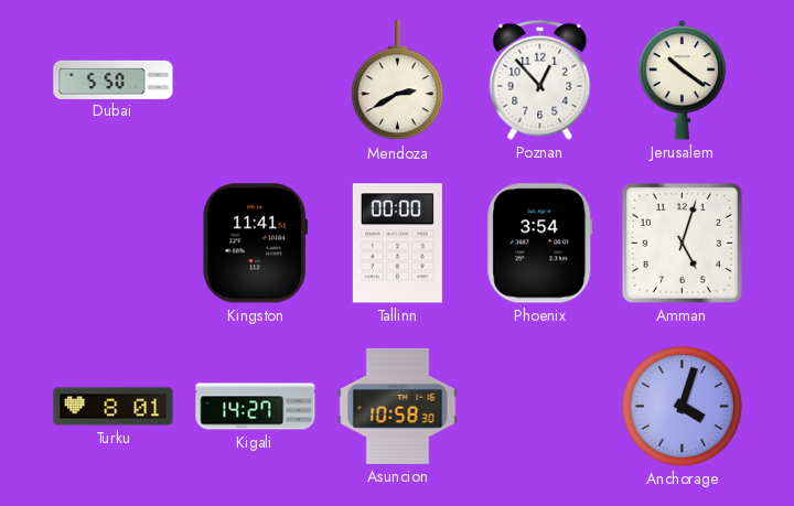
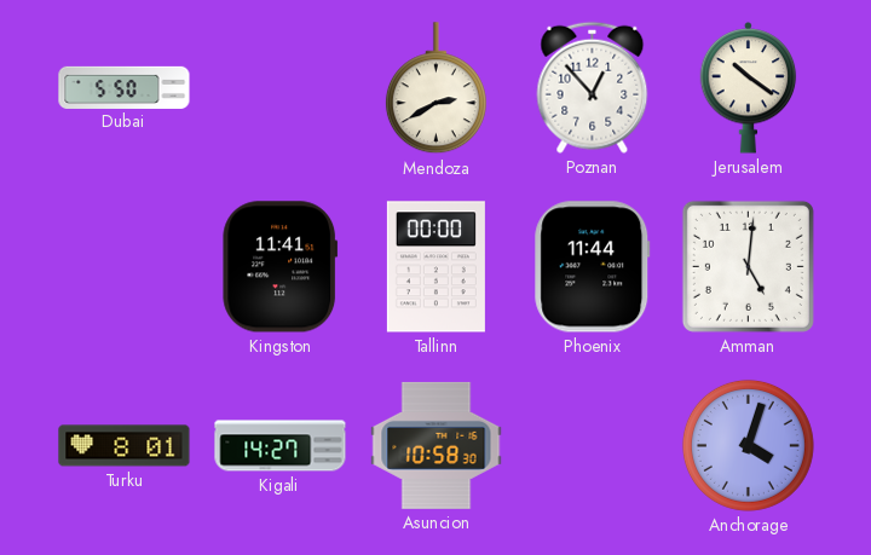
Phoenix: 3:54 -> 11:44
Amman: 5:03 -> 5:01
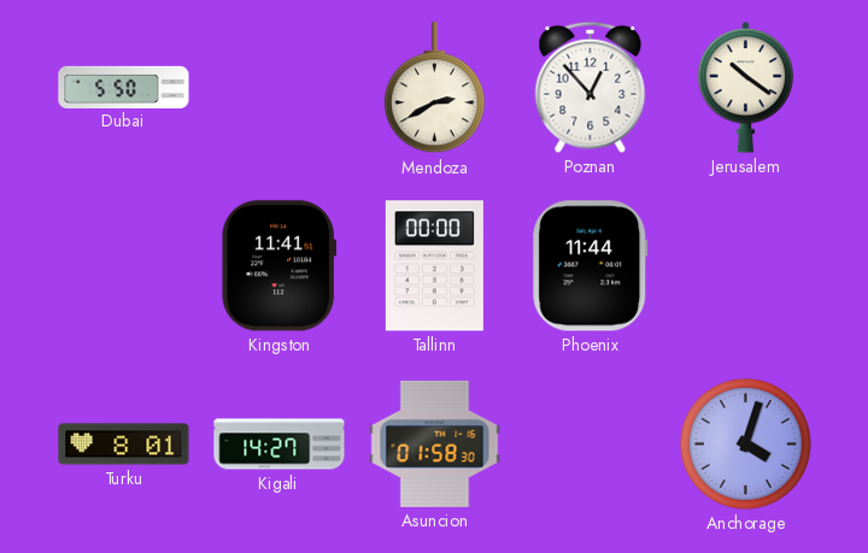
Amman: 5:01 -> none
Asuncion: 10:58 -> 01:58
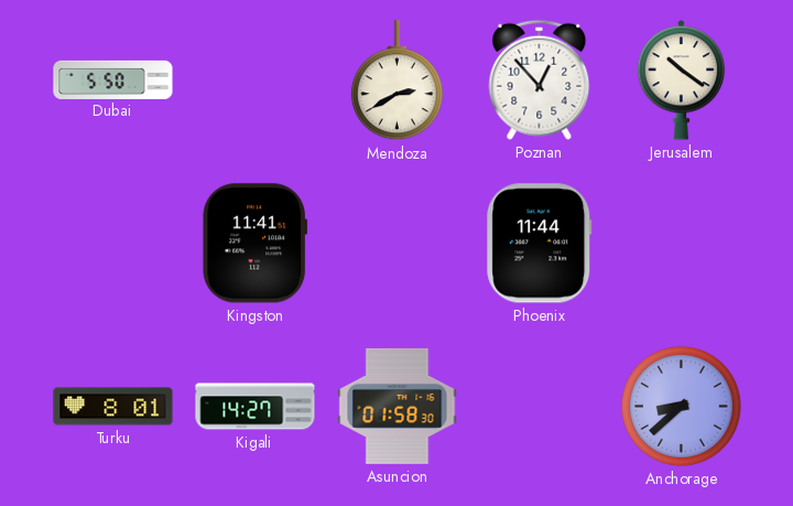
Tallinn: 00:00 -> none
Anchorage: 4:03 -> 8:38
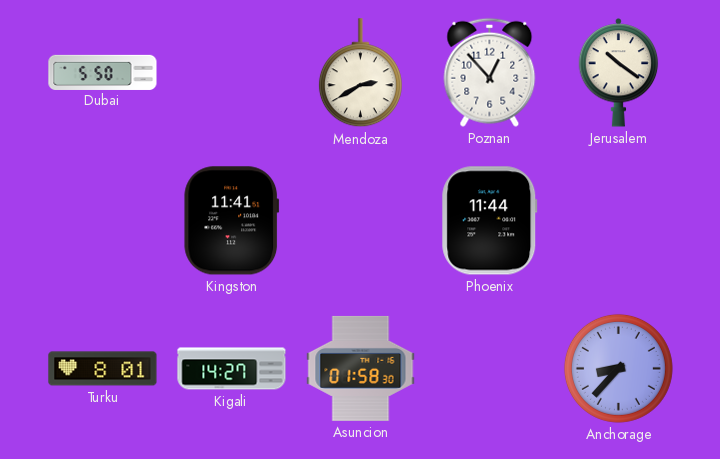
Anchorage: 8:38 -> 8:37
